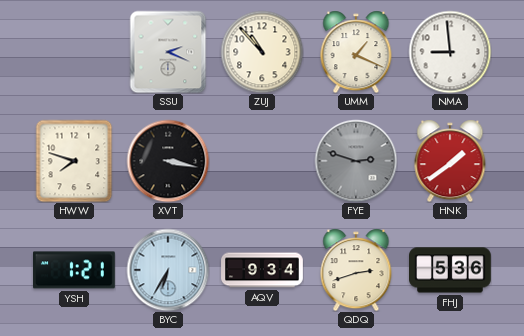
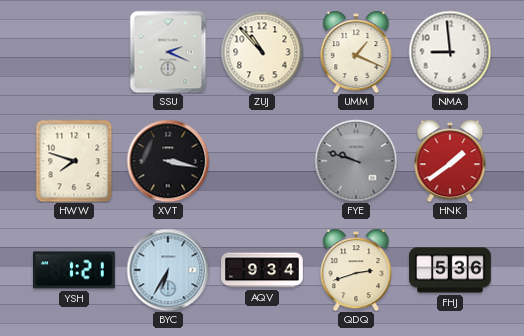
FYE: 2:48 -> 9:48
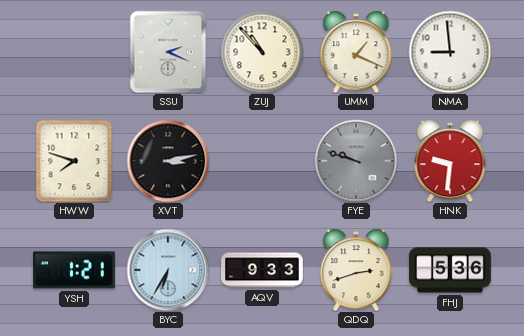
XVT: 3:17 -> 3:13
HNK: 1:39 -> 9:31
AQV: 9:34 -> 9:33
